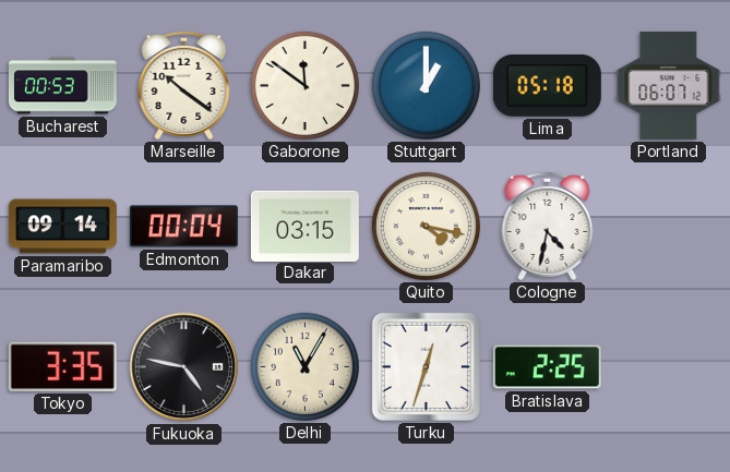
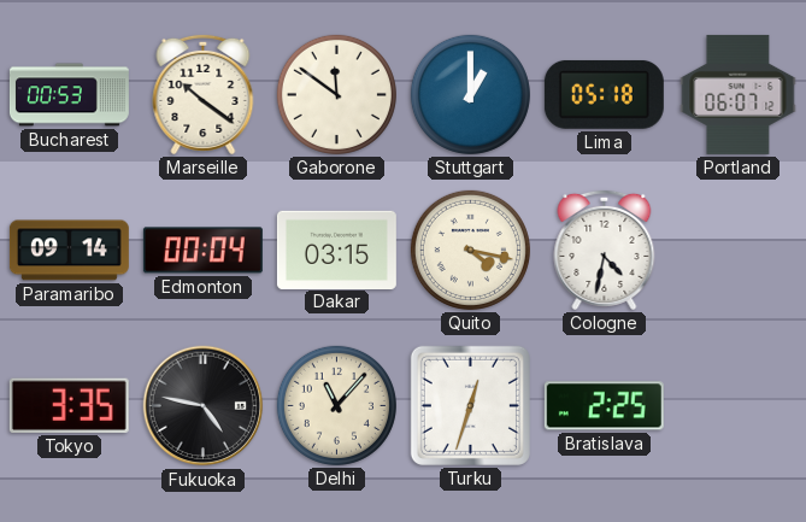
Delhi: 11:05 -> 11:07
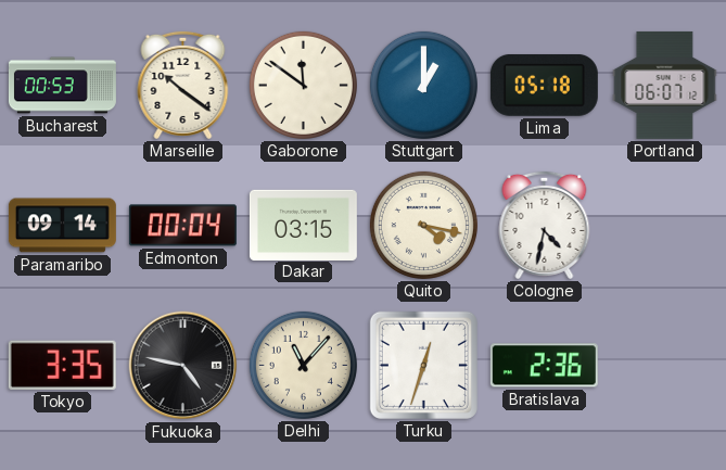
Bratislava: 2:25 -> 2:36
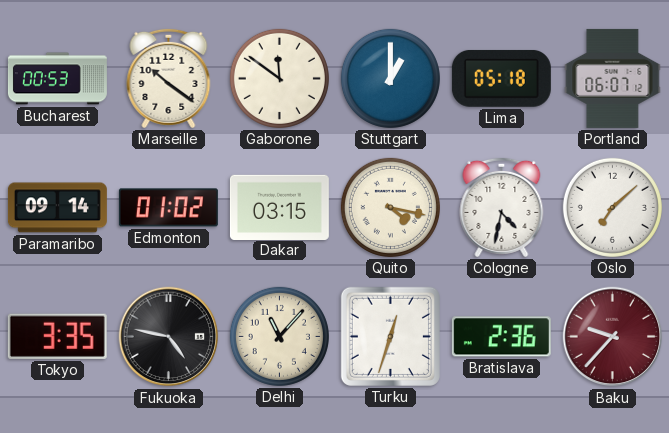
Edmonton: 00:04 -> 01:02
Oslo: none -> 7:08
Baku: none -> 9:37
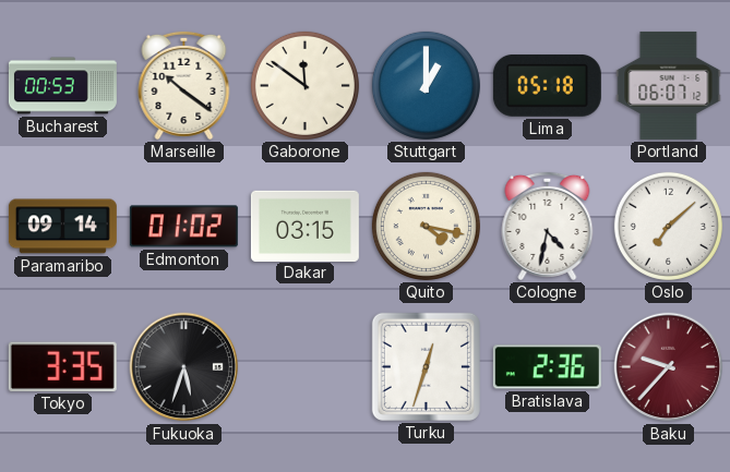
Fukuoka: 4:47 -> 5:33
Delhi: 11:07 -> none
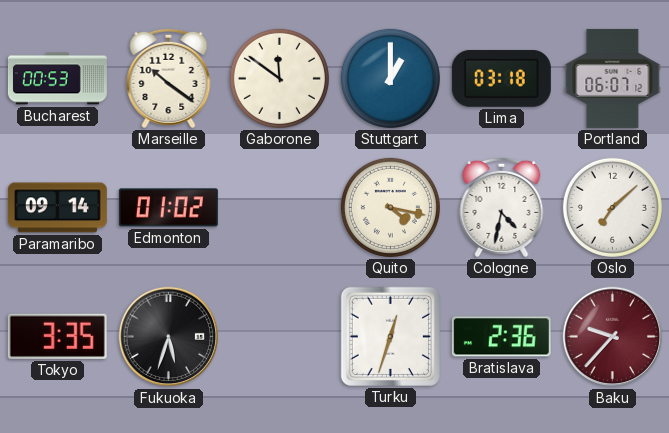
Lima: 05:18 -> 03:18
Dakar: 03:15 -> none
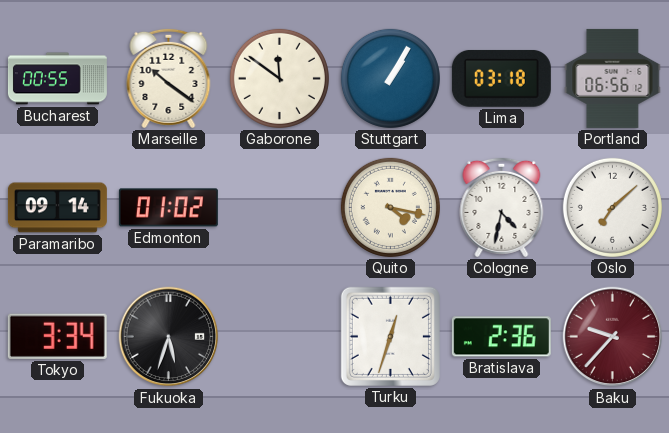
Bucharest: 00:53 -> 00:55
Stuttgart: 1:00 -> 1:05
Portland: 06:07 -> 06:56
Tokyo: 3:35 -> 3:34
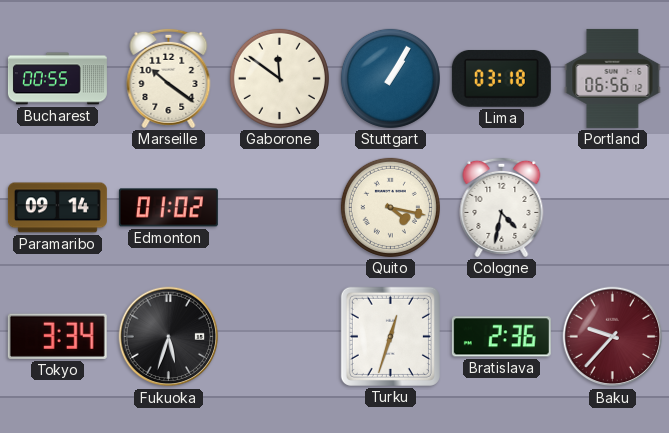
Oslo: 7:08 -> none
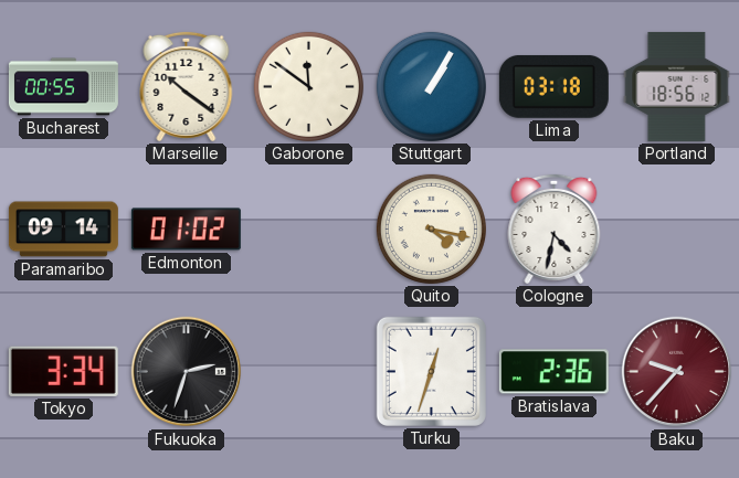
Portland: 06:56 -> 18:56
Fukuoka: 5:33 -> 2:33
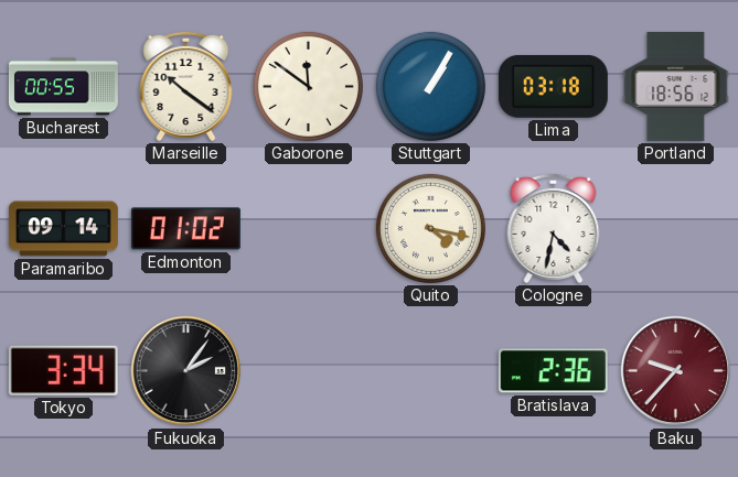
Fukuoka: 2:33 -> 2:06
Turku: 12:33 -> none
